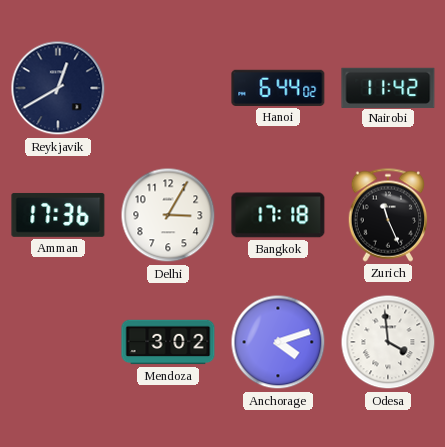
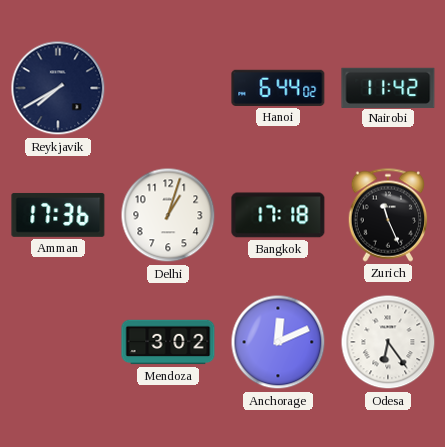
Reykjavik: 12:40 -> 7:40
Delhi: 3:05 -> 1:03
Anchorage: 4:12 -> 12:11
Odesa: 3:59 -> 6:24
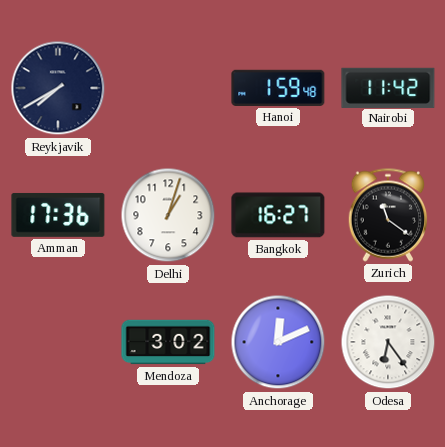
Hanoi: 6:44 -> 1:59
Bangkok: 17:18 -> 16:27
Zurich: 11:26 -> 11:21
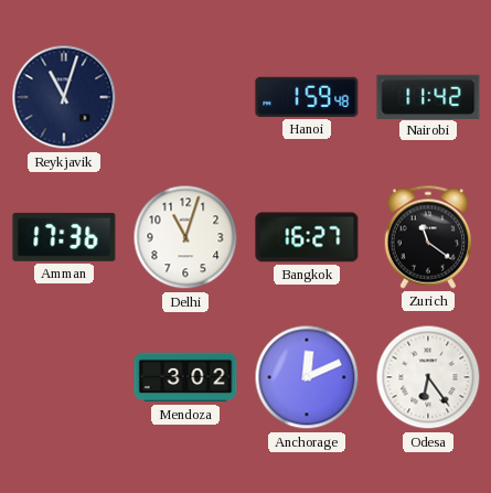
Reykjavik: 7:40 -> 11:03
Delhi: 1:03 -> 11:03
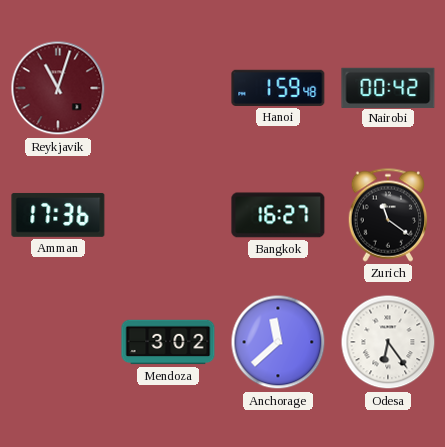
Reykjavik dial: navy -> burgundy
Nairobi: 11:42 -> 00:42
Delhi: 11:03 -> none
Anchorage: 12:11 -> 11:38
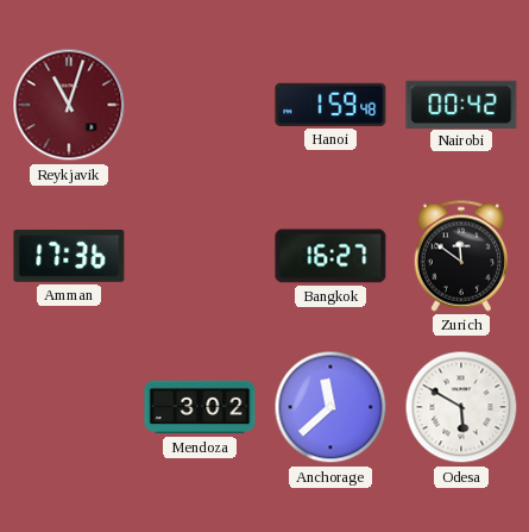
Zurich: 11:21 -> 11:51
Odesa: 6:24 -> 5:50
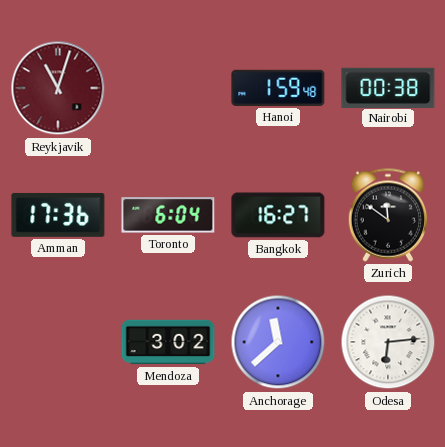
Nairobi: 00:42 -> 00:38
Toronto: none -> 6:04
Odesa: 5:50 -> 6:14
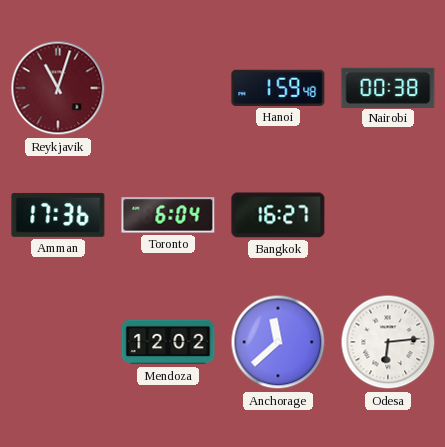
Zurich: 11:51 -> none
Mendoza: 3:02 -> 12:02
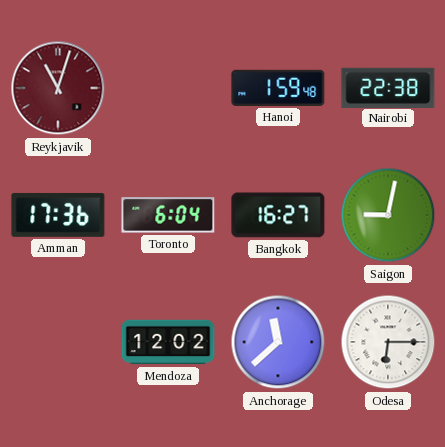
Nairobi: 00:38 -> 22:38
Saigon: none -> 9:02
Odesa: 6:14 -> 6:15
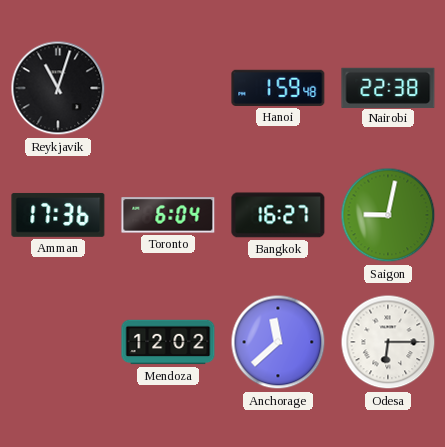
Reykjavik dial: burgundy -> black
